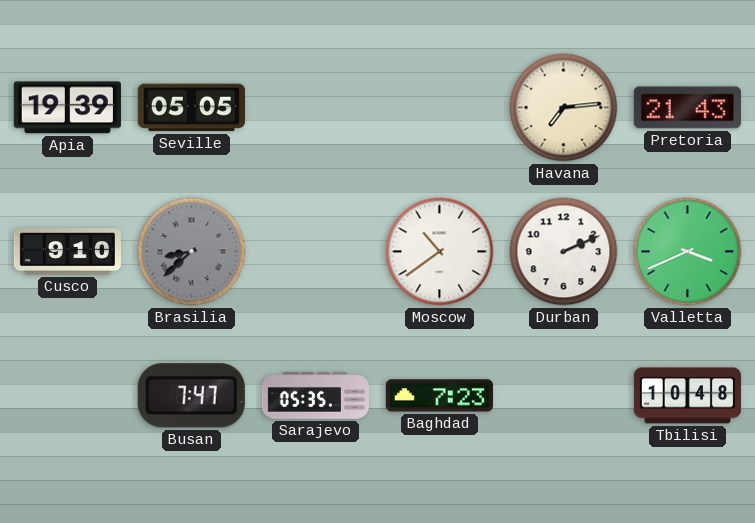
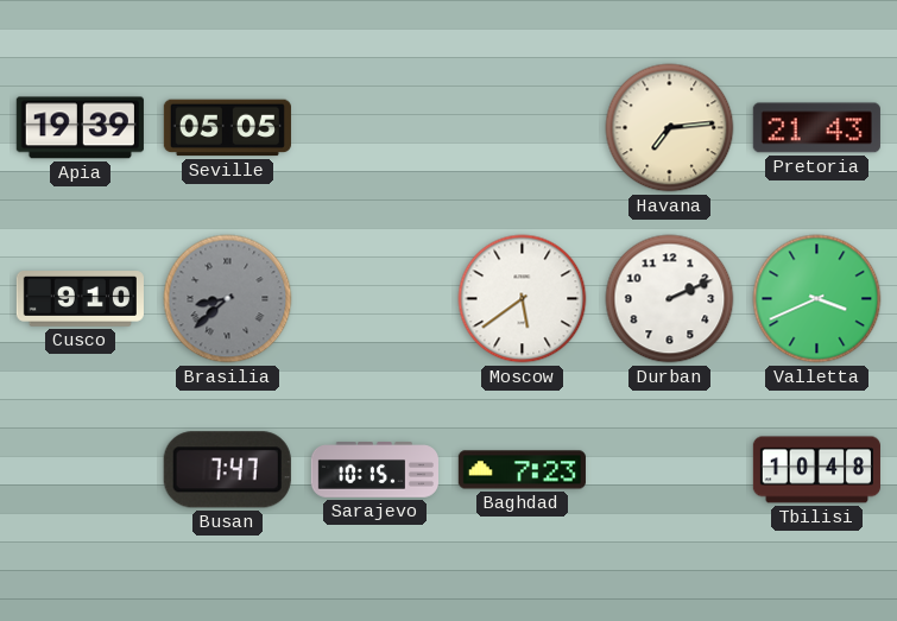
Moscow: 10:39 -> 5:39
Sarajevo: 05:35 -> 10:15
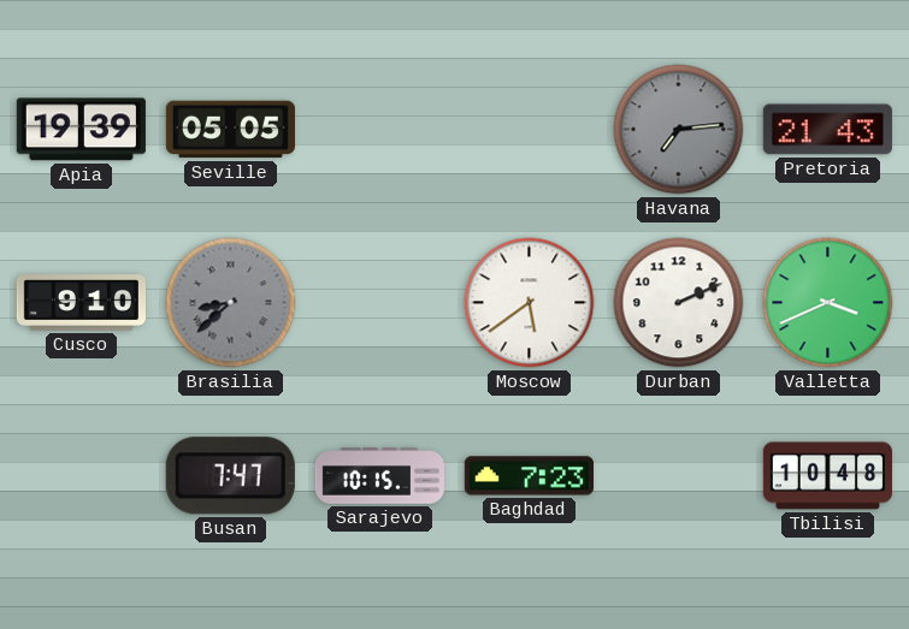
Havana dial: cream -> grey
